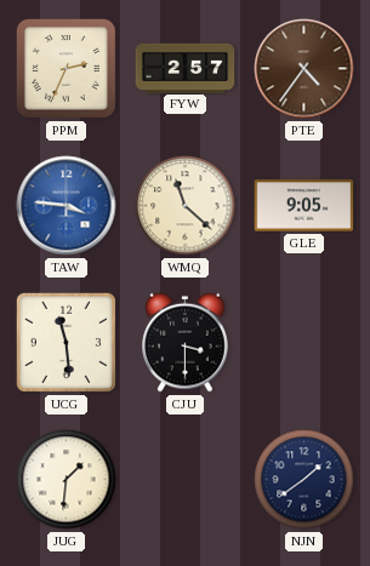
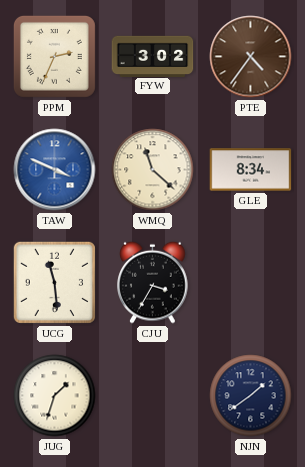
FYW: 2:57 -> 3:02
TAW: 3:46 -> 3:49
GLE: 9:05 -> 8:34
CJU: 3:30 -> 3:35
JUG: 1:31 -> 1:33
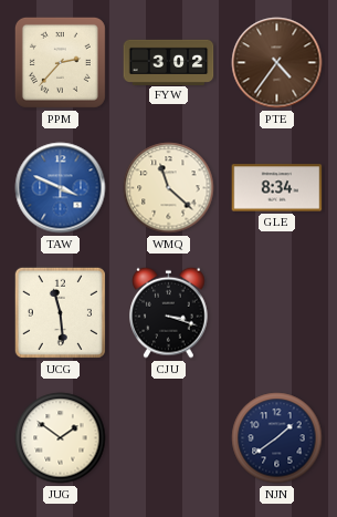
PPM: 2:34 -> 2:37
CJU: 3:35 -> 3:18
JUG: 1:33 -> 1:51
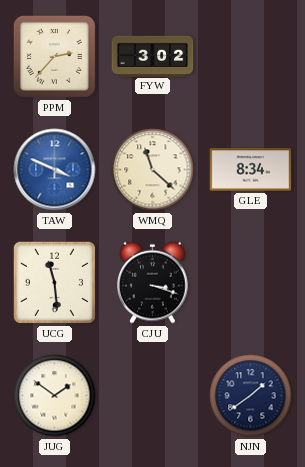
PTE: 4:36 -> none
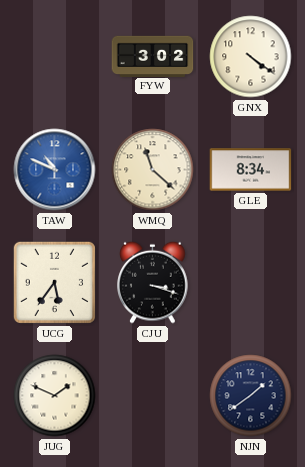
PPM: 2:37 -> none
GNX: none -> 4:21
TAW: 3:49 -> 10:49
UCG: 11:29 -> 5:36
JUG: 1:51 -> 1:49
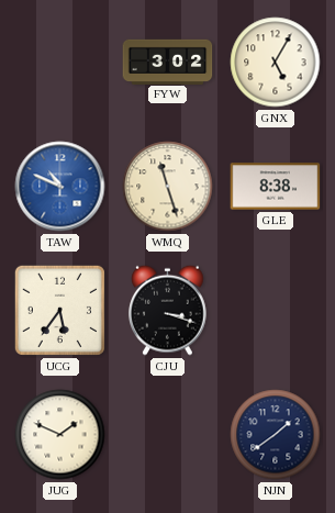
GNX: 4:21 -> 5:05
WMQ: 11:22 -> 11:27
GLE: 8:34 -> 8:38
